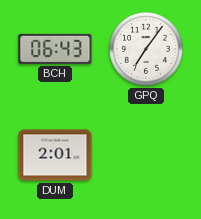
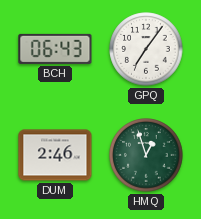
DUM: 2:01 -> 2:46
HMQ: none -> 12:57
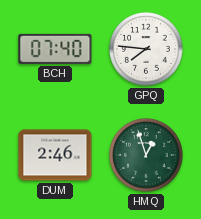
BCH: 06:43 -> 07:40
GPQ: 7:06 -> 7:46
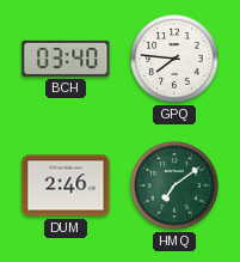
BCH: 07:40 -> 03:40
HMQ: 12:57 -> 7:09
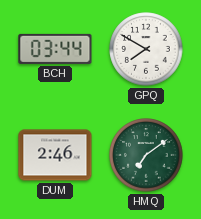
BCH: 03:40 -> 03:44
GPQ: 7:46 -> 7:50
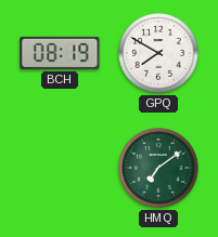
BCH: 03:44 -> 08:19
DUM: 2:46 -> none
